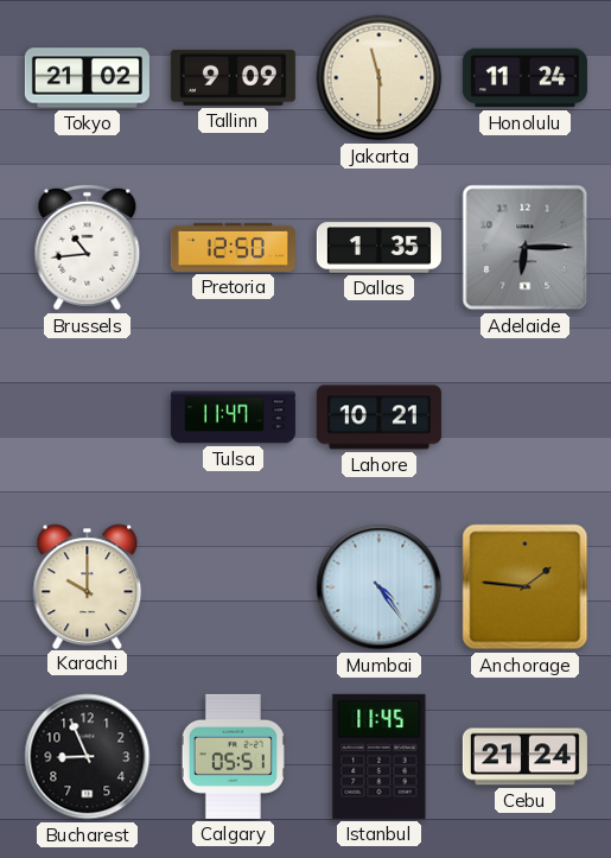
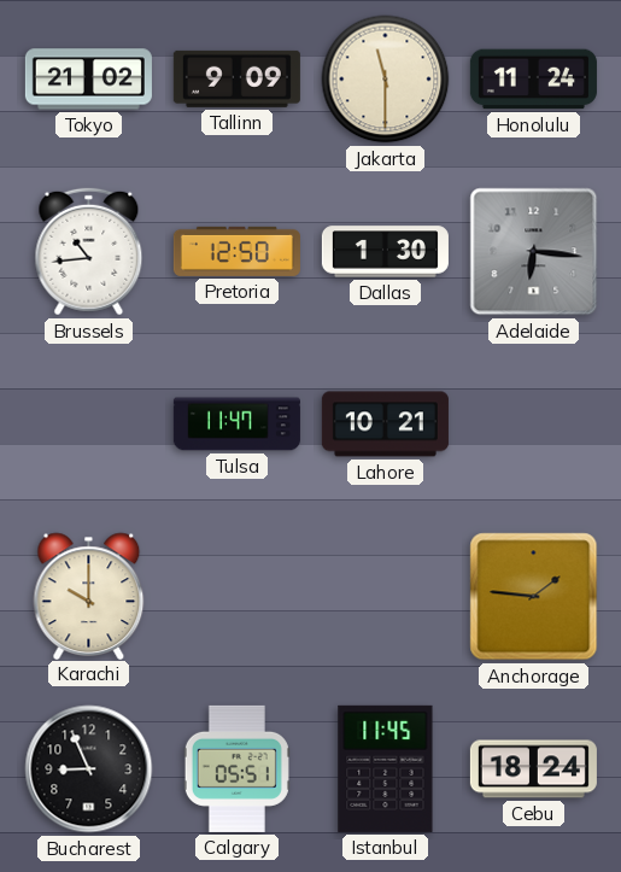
Dallas: 1:35 -> 1:30
Adelaide: 6:15 -> 6:16
Mumbai: 4:24 -> none
Cebu: 21:24 -> 18:24
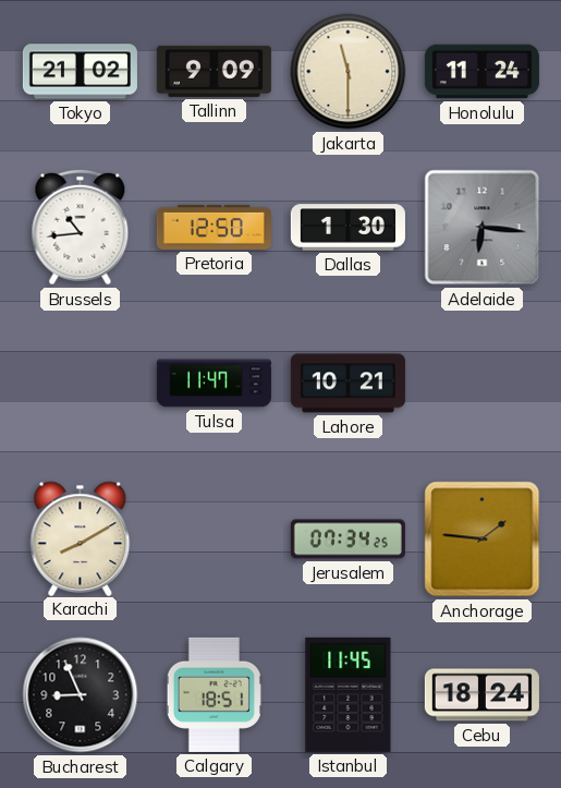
Karachi: 10:00 -> 8:10
Jerusalem: none -> 07:34
Calgary: 05:51 -> 18:51
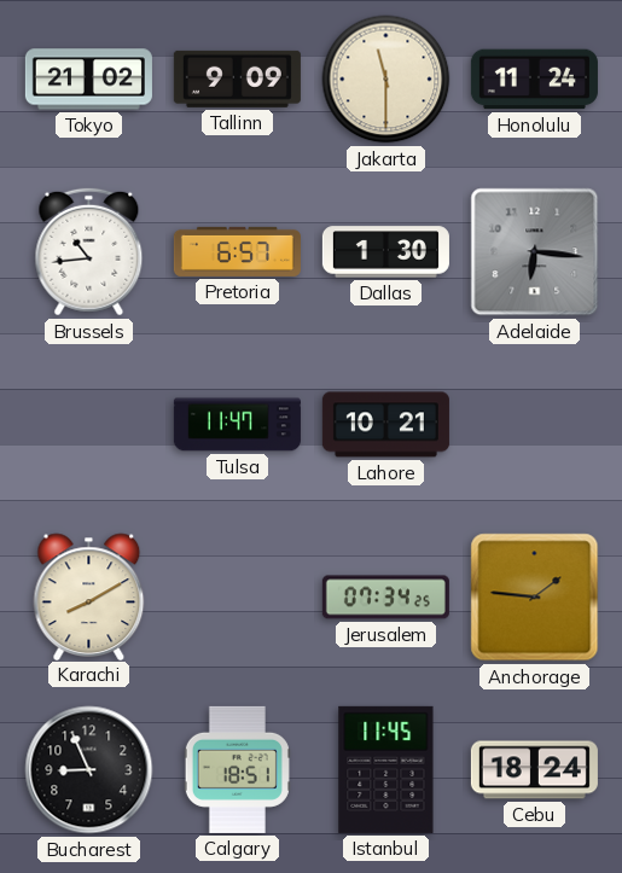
Pretoria: 12:50 -> 6:57
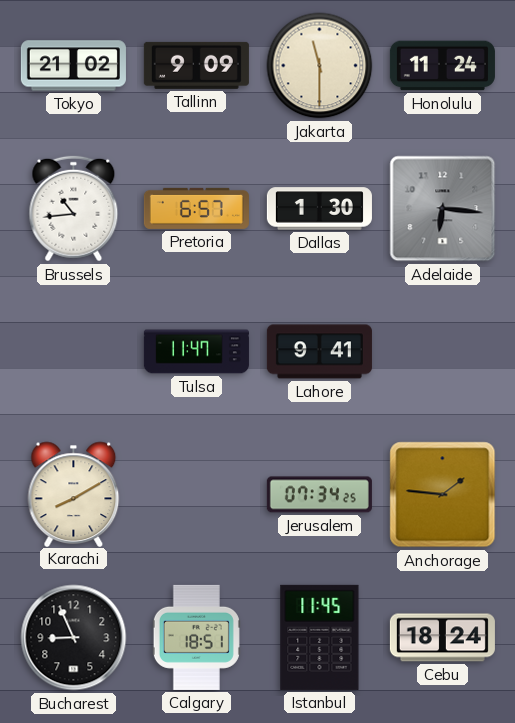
Lahore: 10:21 -> 9:41
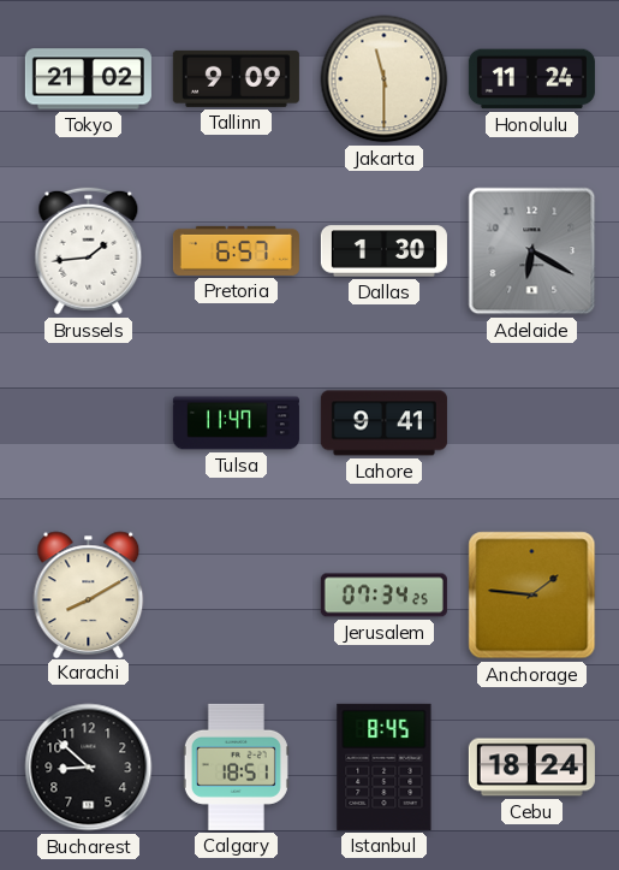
Brussels: 10:44 -> 1:44
Adelaide: 6:16 -> 6:20
Bucharest: 8:56 -> 8:52
Istanbul: 11:45 -> 8:45
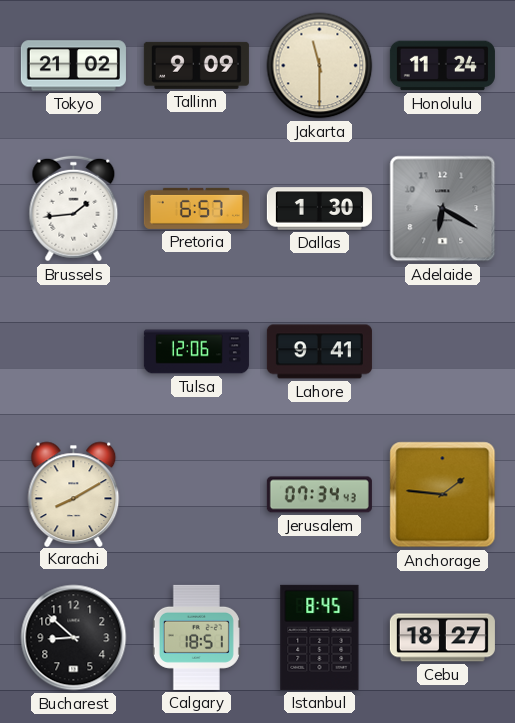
Tulsa: 11:47 -> 12:06
Jerusalem: 07:34:25 -> 07:34:43
Cebu: 18:24 -> 18:27
